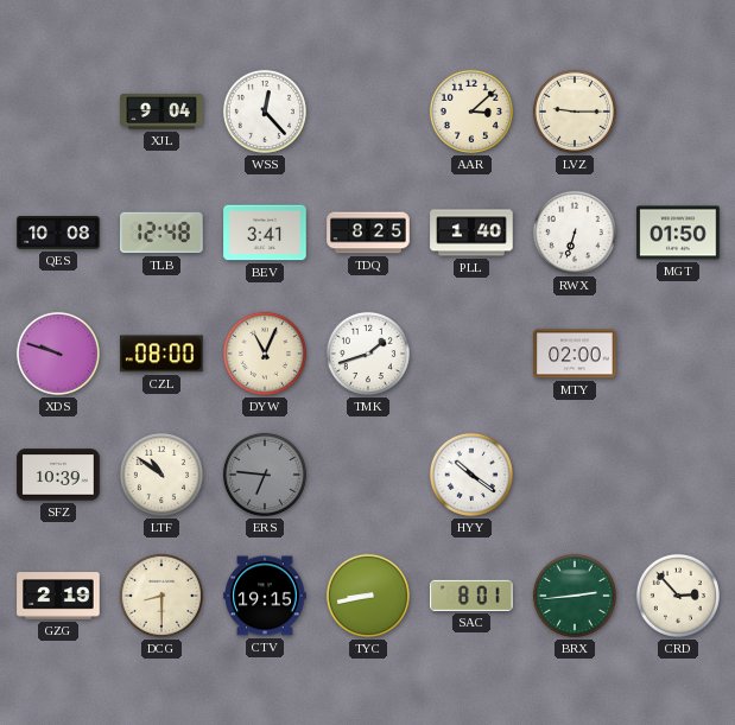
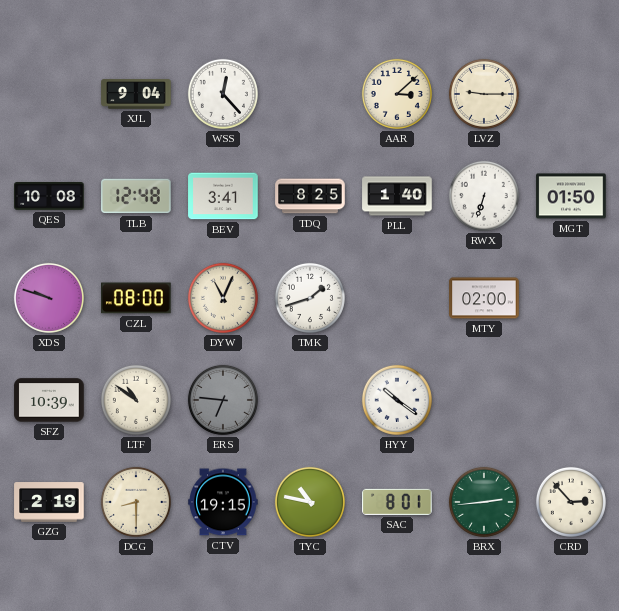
TYC: 8:43 -> 10:47
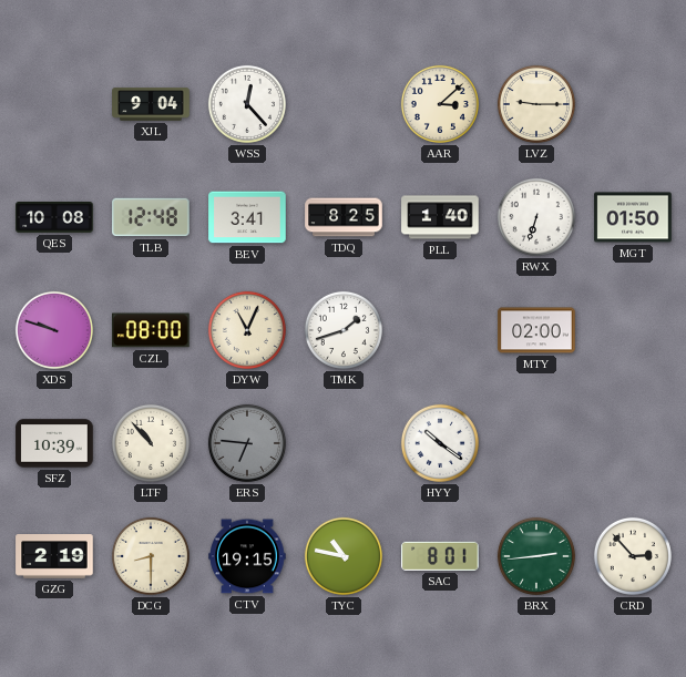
LTF: 10:51 -> 10:53
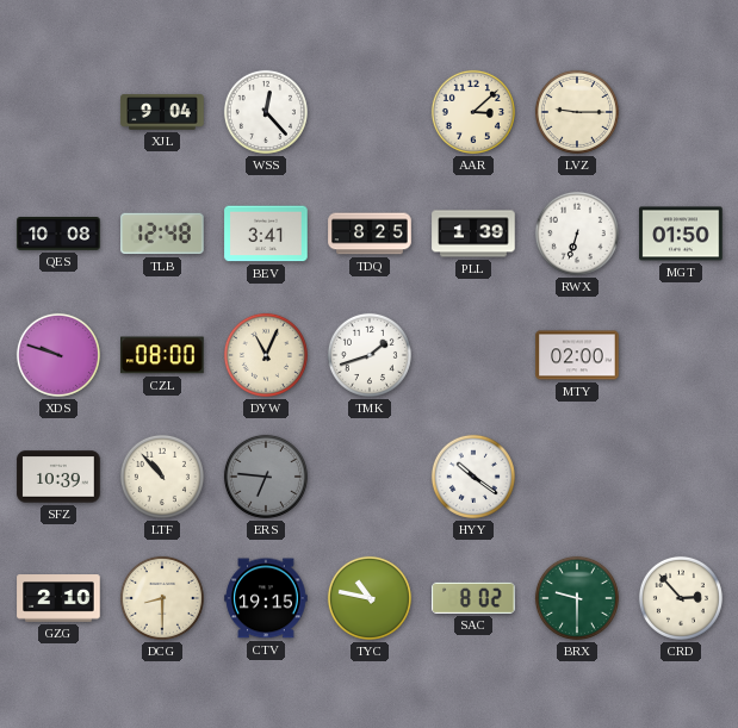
PLL: 1:40 -> 1:39
GZG: 2:19 -> 2:10
SAC: 8:01 -> 8:02
BRX: 2:44 -> 9:30
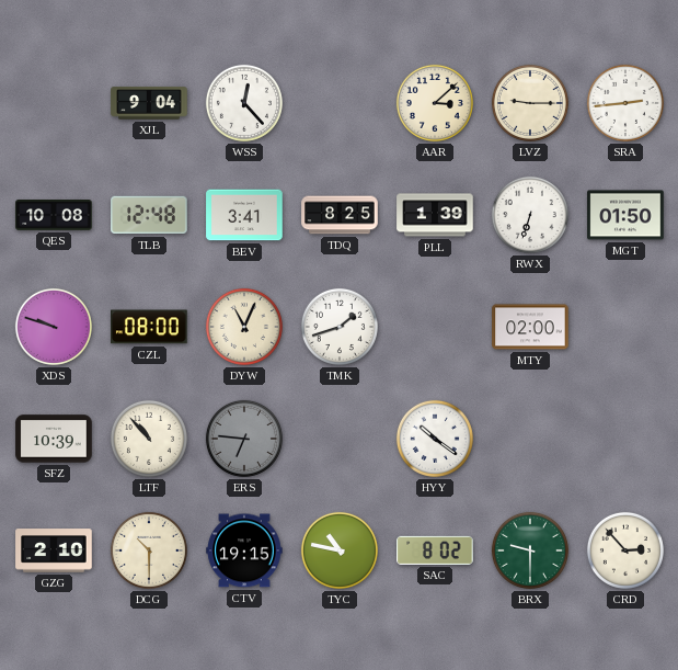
SRA: none -> 2:44
DCG: 8:30 -> 10:30
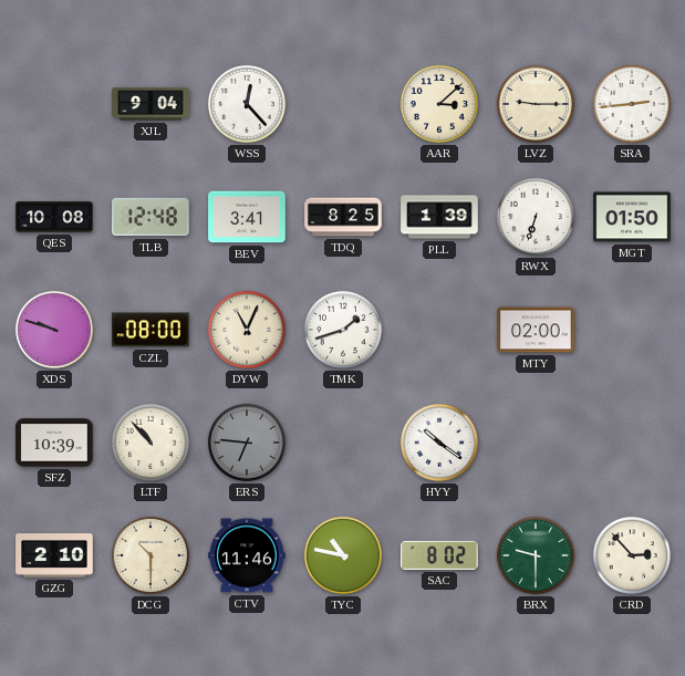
CTV: 19:15 -> 11:46
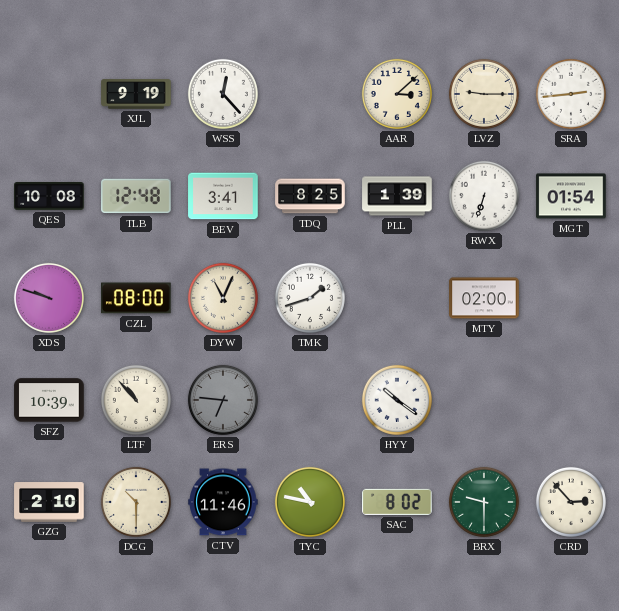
XJL: 9:04 -> 9:19
MGT: 01:50 -> 01:54
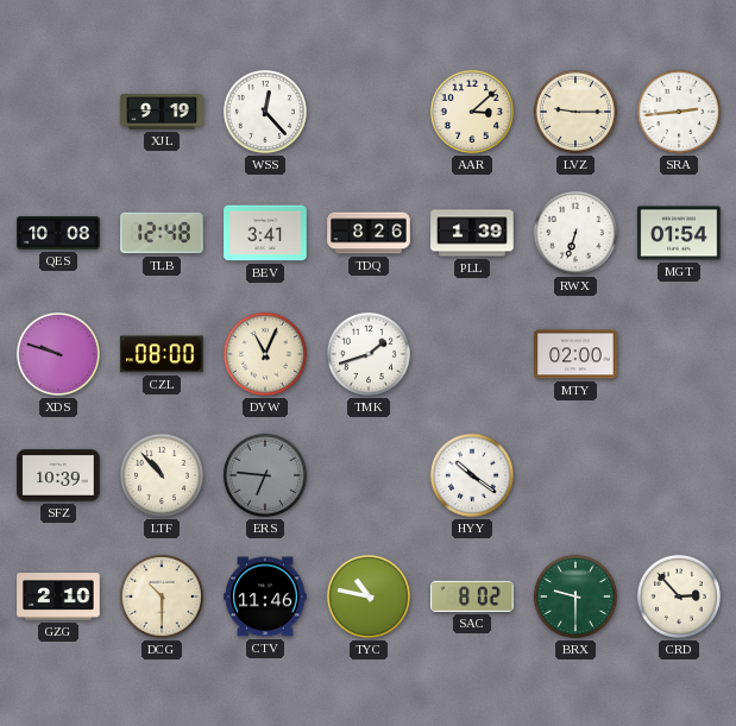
TDQ: 8:25 -> 8:26
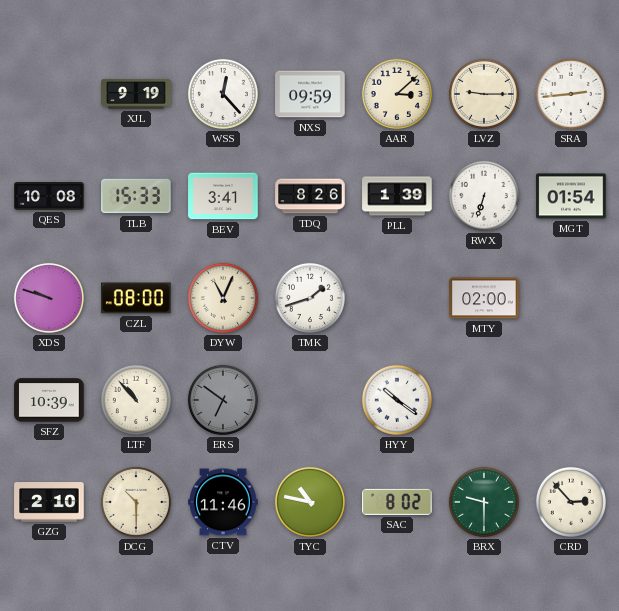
NXS: none -> 09:59
TLB: 12:48 -> 15:33
ERS: 6:46 -> 6:51
